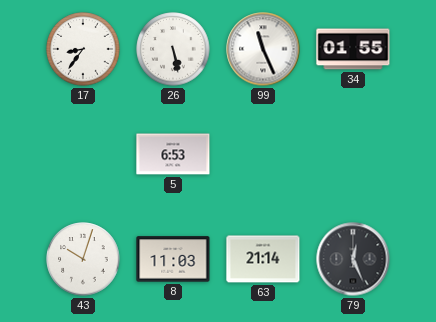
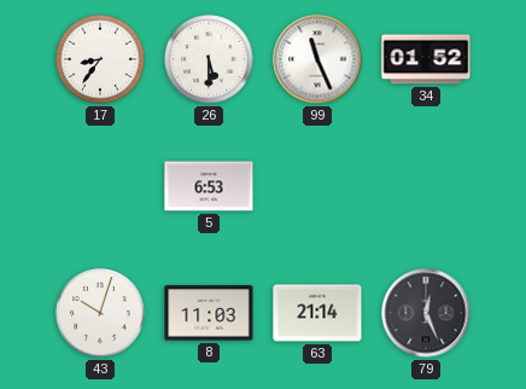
26: 5:28 -> 5:30
34: 01:55 -> 01:52
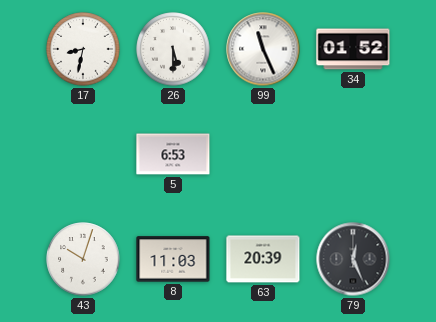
17: 8:36 -> 8:32
63: 21:14 -> 20:39
